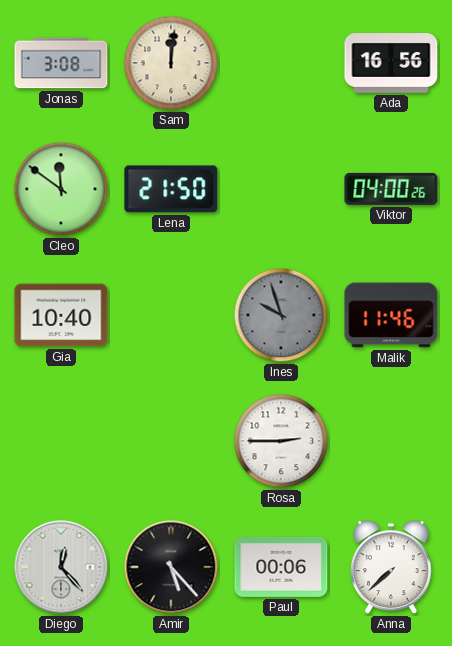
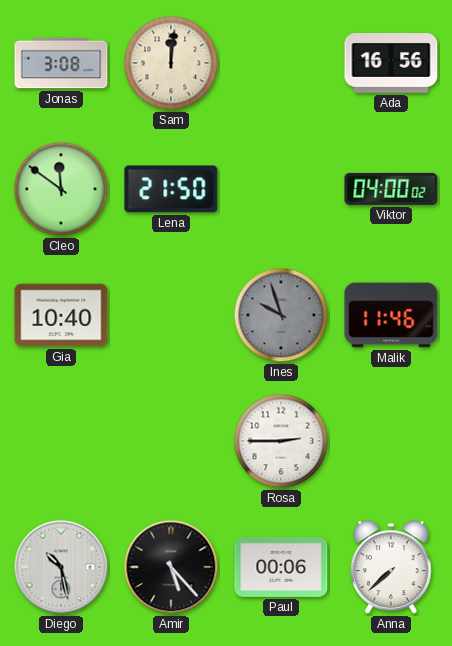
Viktor: 04:00:26 -> 04:00:02
Diego: 12:23 -> 10:28
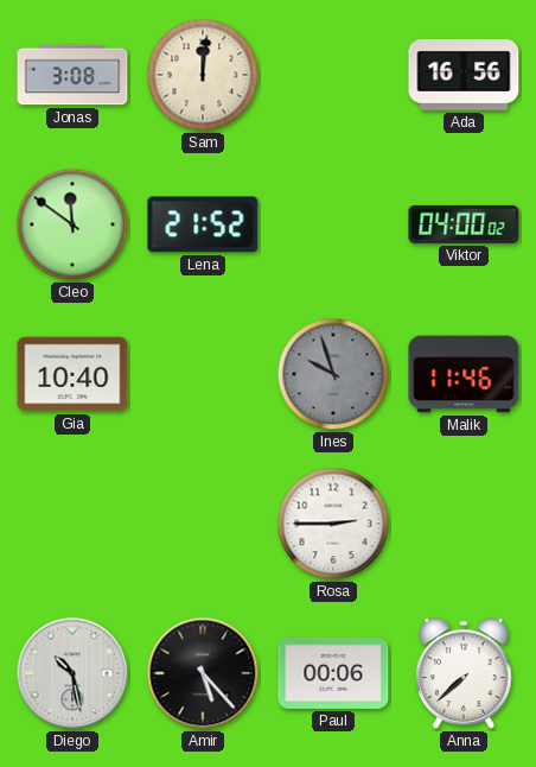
Lena: 21:50 -> 21:52
